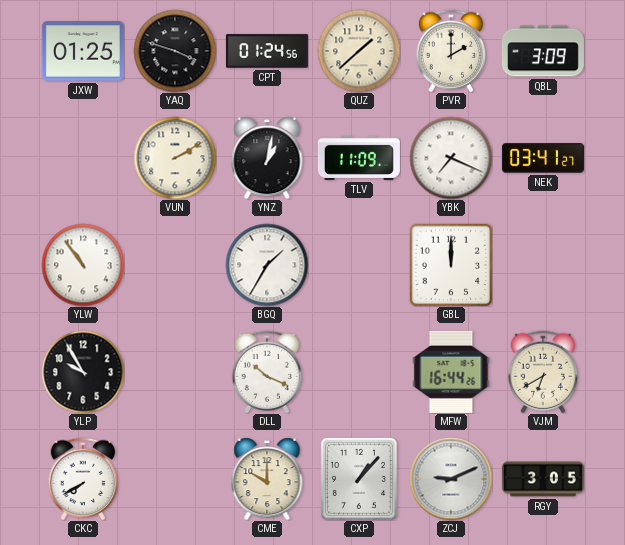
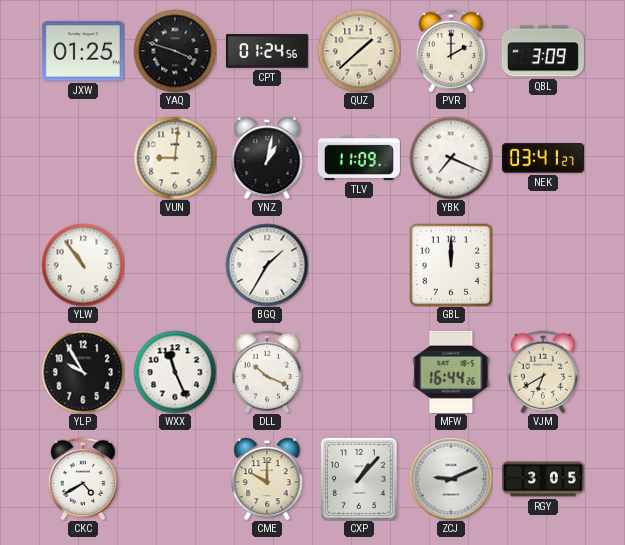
VUN: 2:10 -> 9:01
WXX: none -> 11:26
CKC: 7:40 -> 4:40
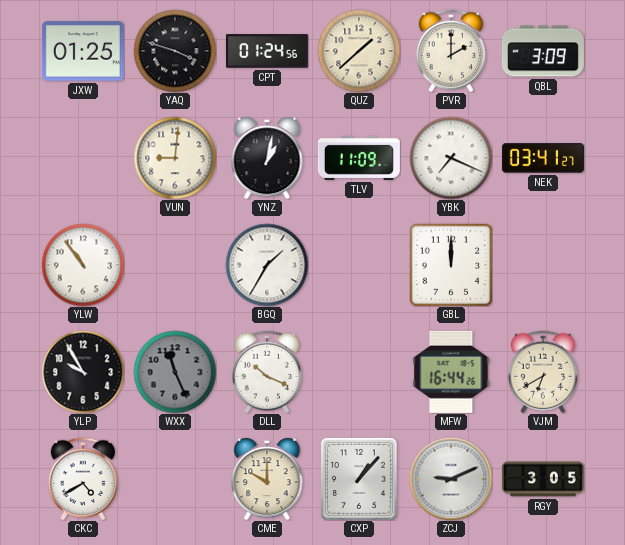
WXX dial: white -> grey
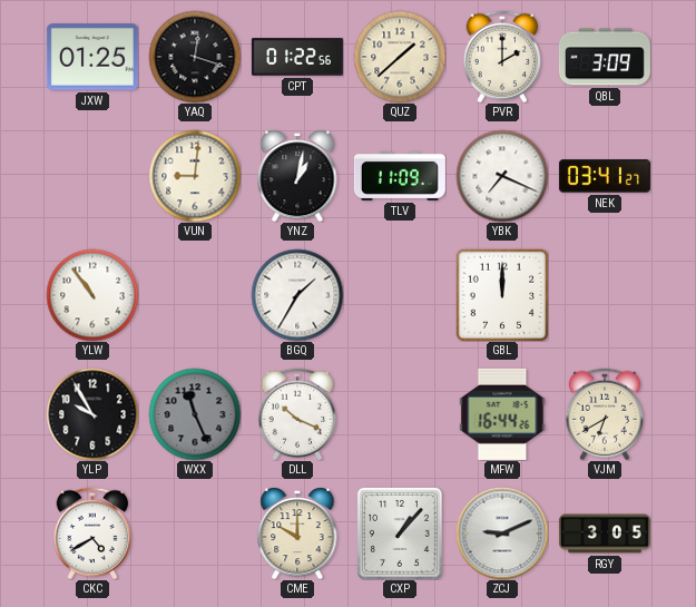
YAQ: 3:48 -> 12:18
CPT: 01:24 -> 01:22
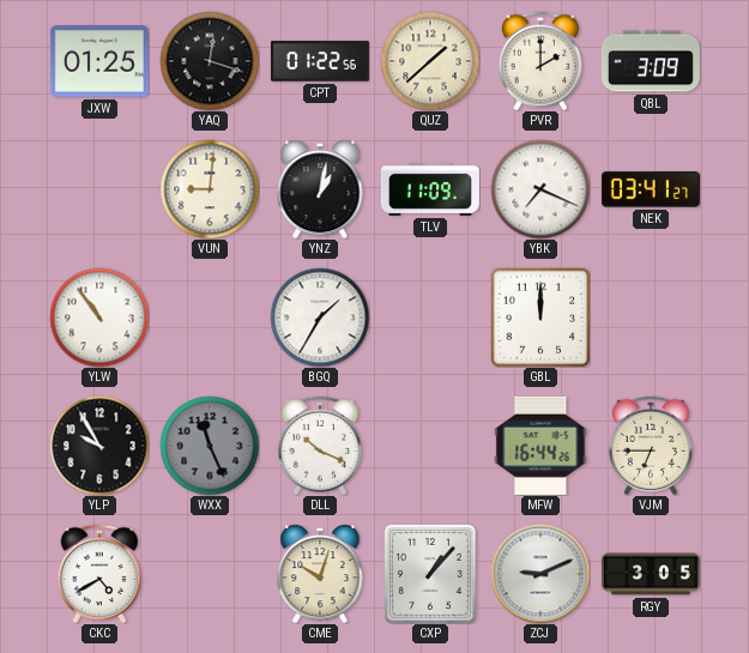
VJM: 6:40 -> 6:45
CME: 10:00 -> 10:03
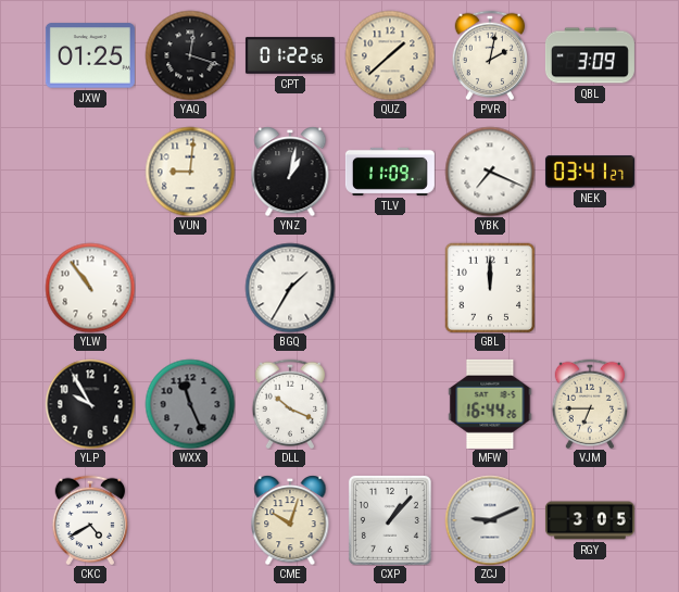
PVR: 2:00 -> 2:02
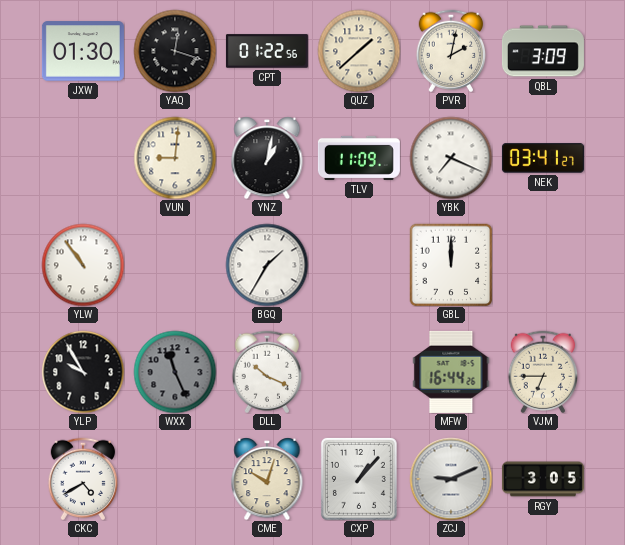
JXW: 01:25 -> 01:30
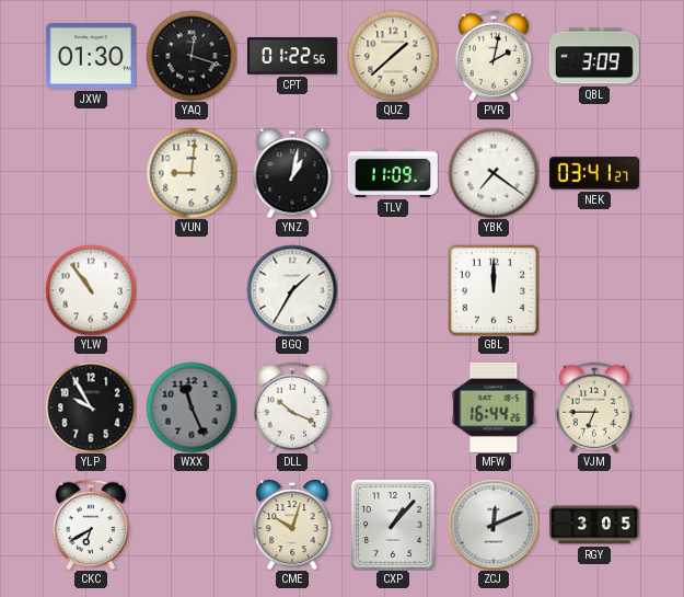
YBK: 7:19 -> 7:21
CKC: 4:40 -> 6:40
ZCJ: 9:11 -> 12:11
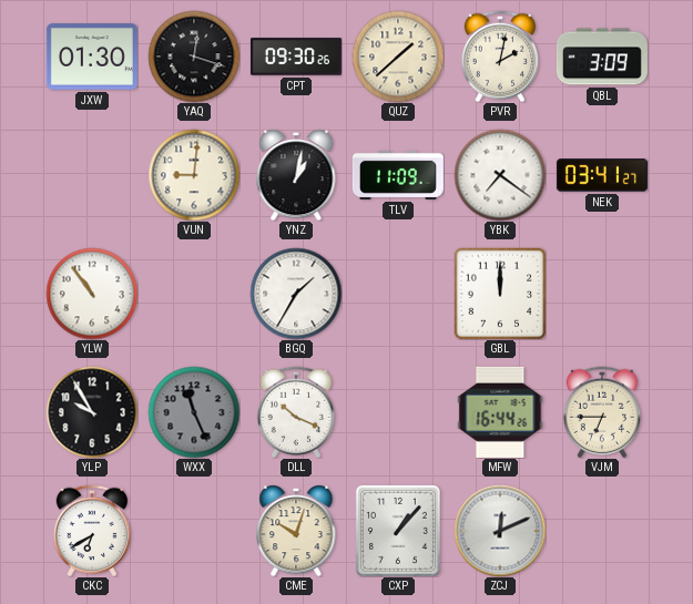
CPT: 01:22 -> 09:30
RGY: 3:05 -> none
